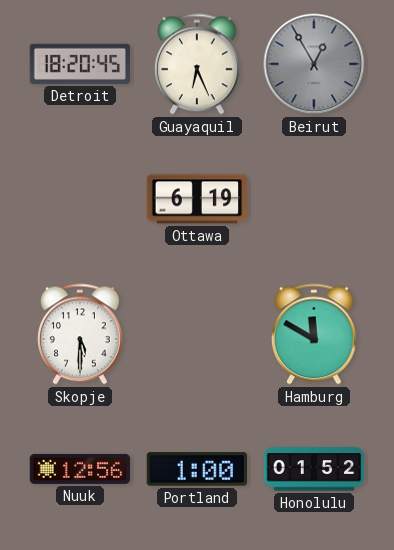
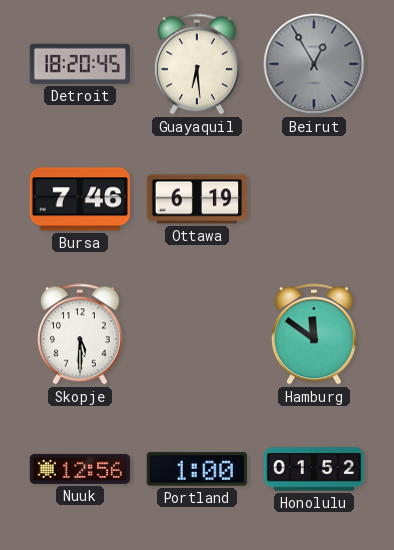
Guayaquil: 6:26 -> 6:29
Bursa: none -> 7:46
Hamburg: 11:50 -> 11:51
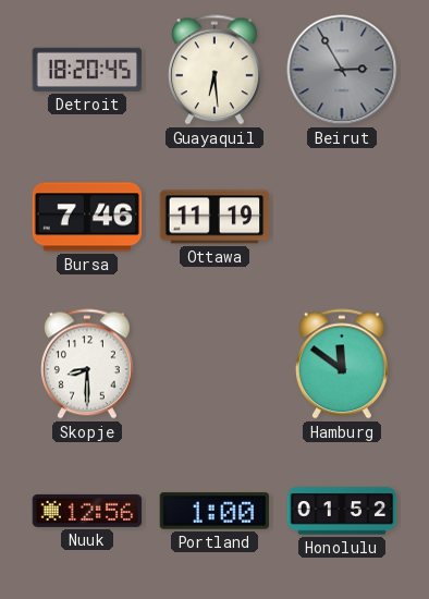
Beirut: 12:55 -> 2:55
Ottawa: 6:19 -> 11:19
Skopje: 5:30 -> 8:30
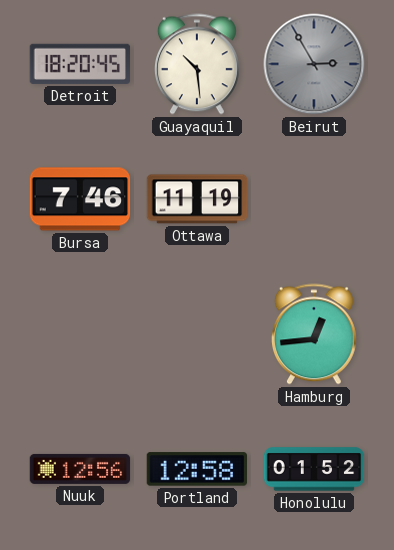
Guayaquil: 6:29 -> 10:29
Skopje: 8:30 -> none
Hamburg: 11:51 -> 12:44
Portland: 1:00 -> 12:58
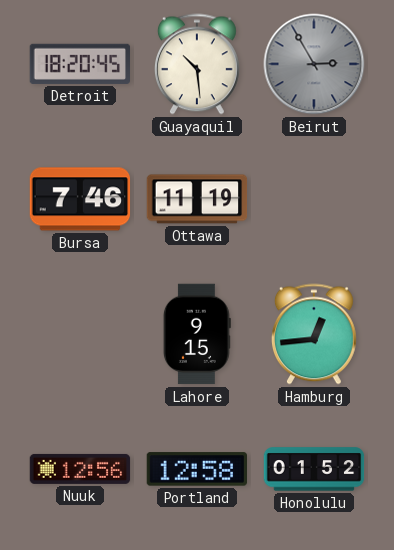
Lahore: none -> 9:15
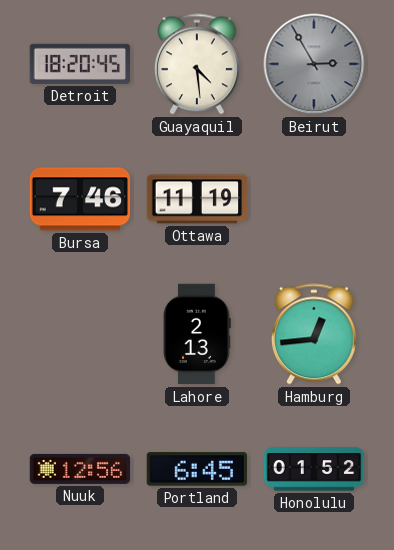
Guayaquil: 10:29 -> 4:29
Lahore: 9:15 -> 2:13
Portland: 12:58 -> 6:45
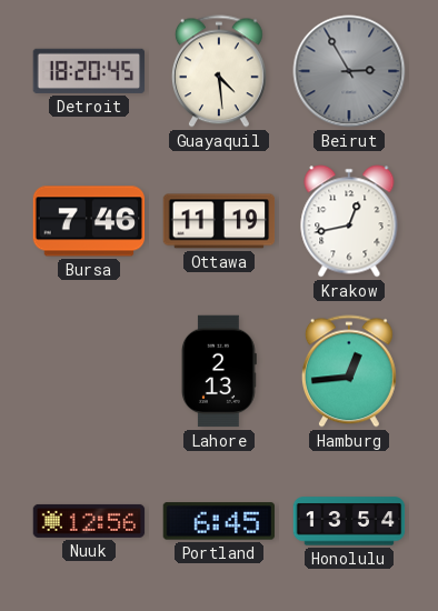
Krakow: none -> 12:43
Honolulu: 01:52 -> 13:54
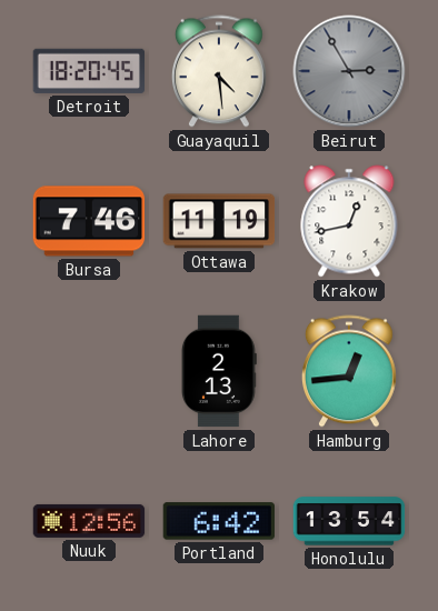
Portland: 6:45 -> 6:42
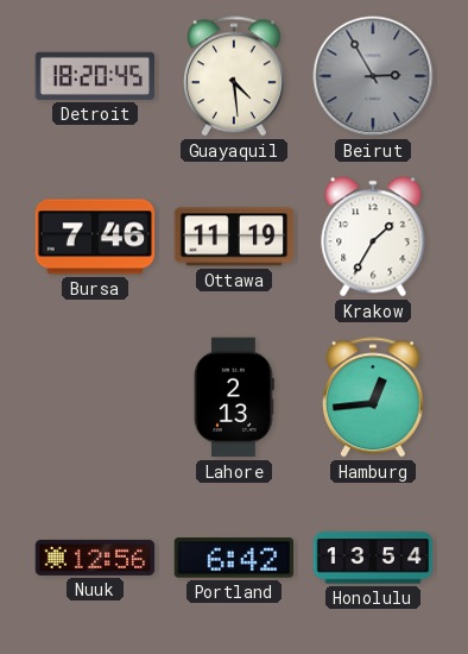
Krakow: 12:43 -> 1:35
